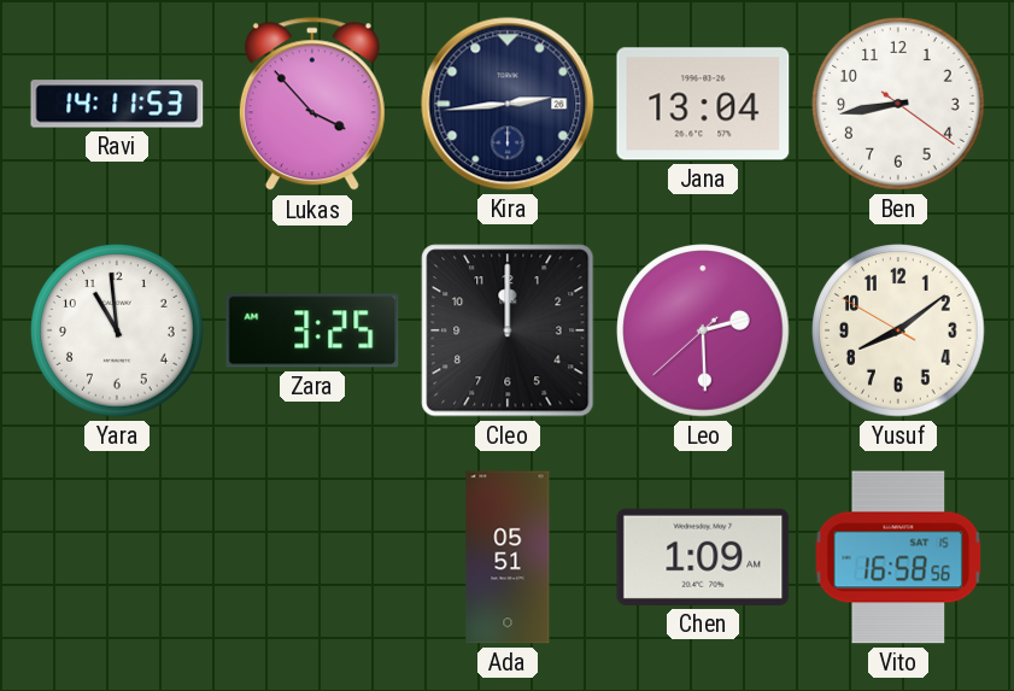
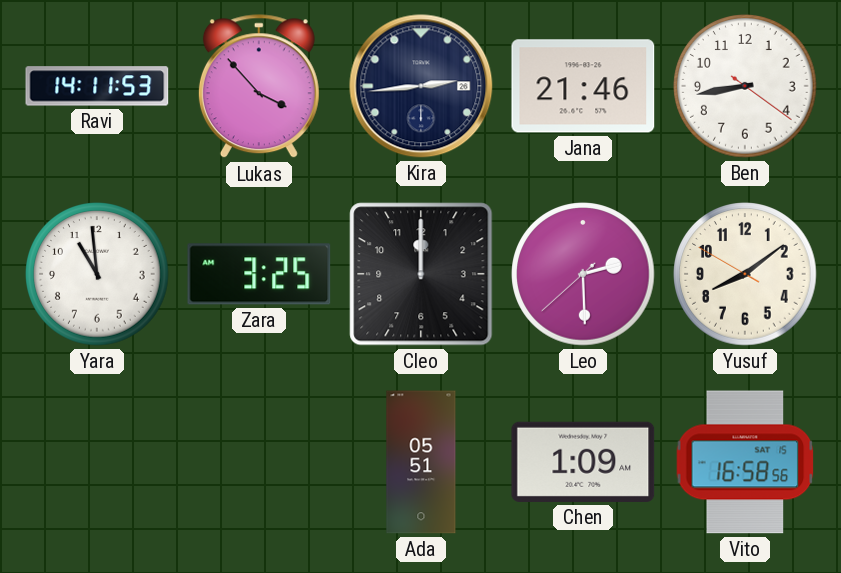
Jana: 13:04 -> 21:46
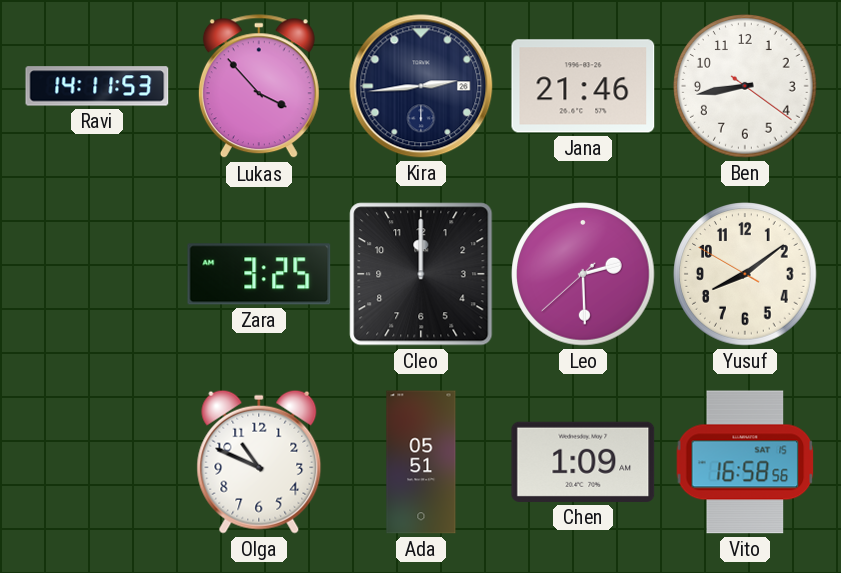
Yara: 10:59 -> none
Olga: none -> 10:49
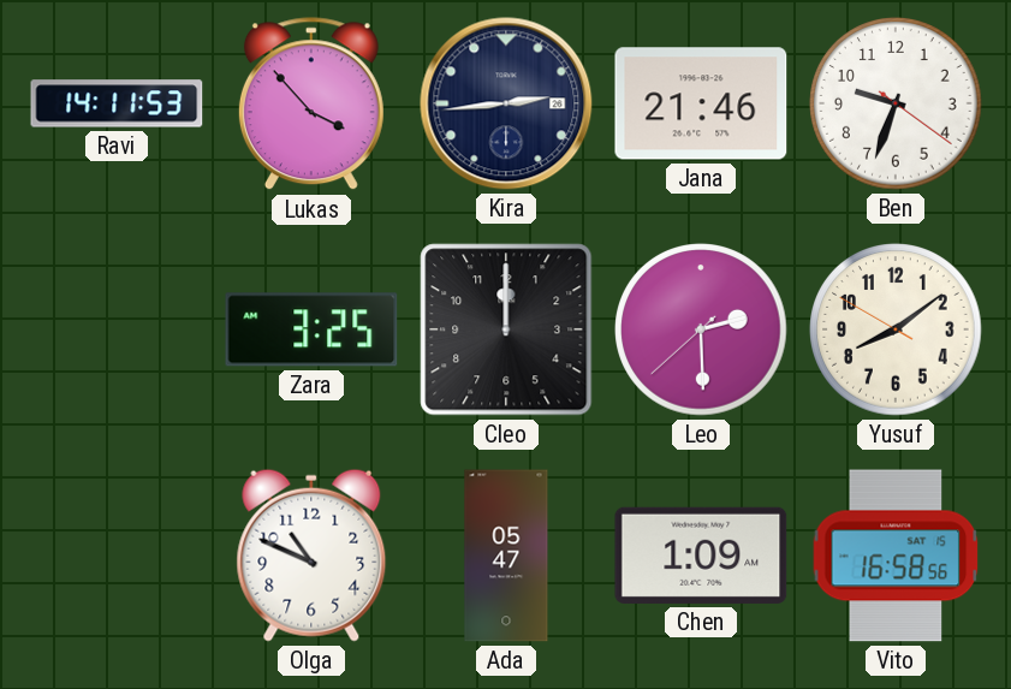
Ben: 8:43 -> 9:33
Ada: 05:51 -> 05:47
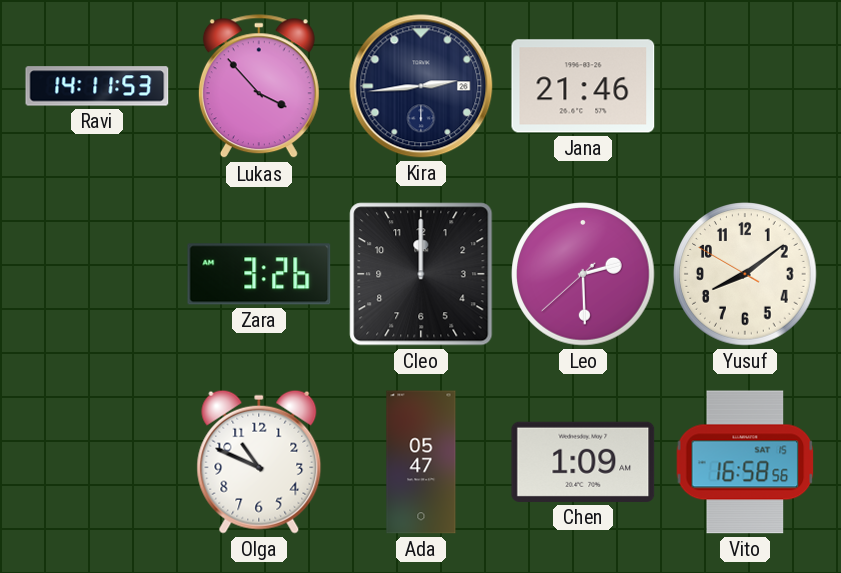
Ben: 9:33 -> none
Zara: 3:25 -> 3:26
